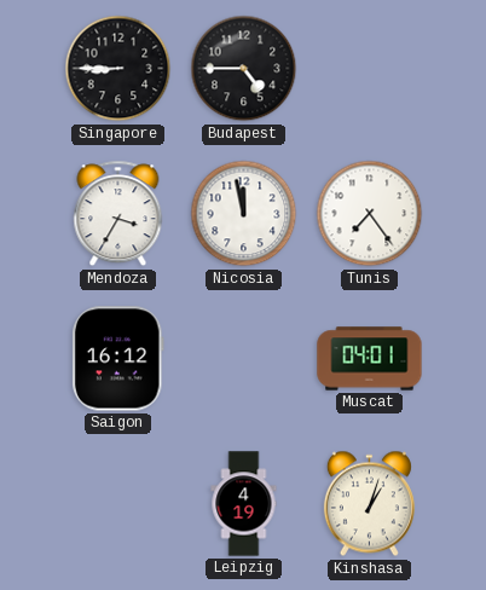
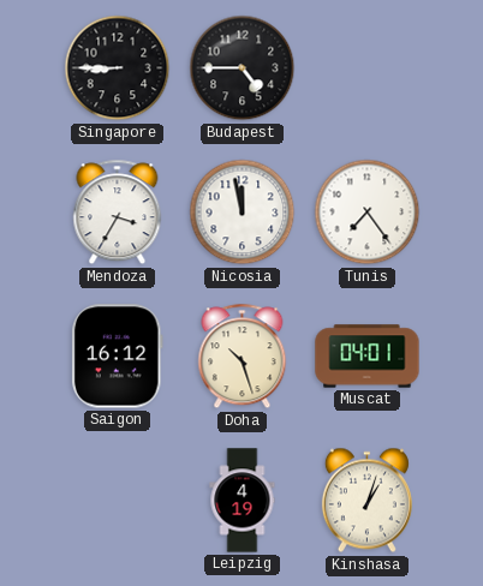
Doha: none -> 10:27
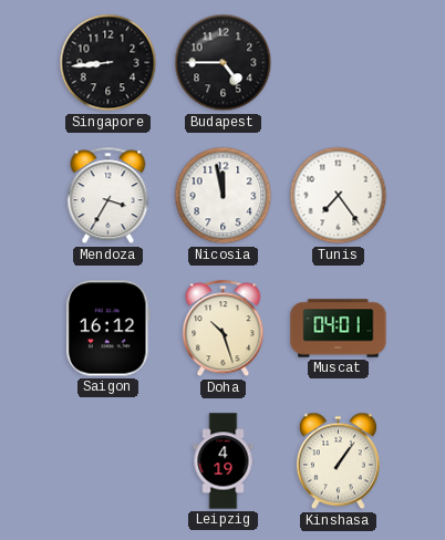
Singapore: 8:45 -> 8:44
Kinshasa: 1:03 -> 1:06
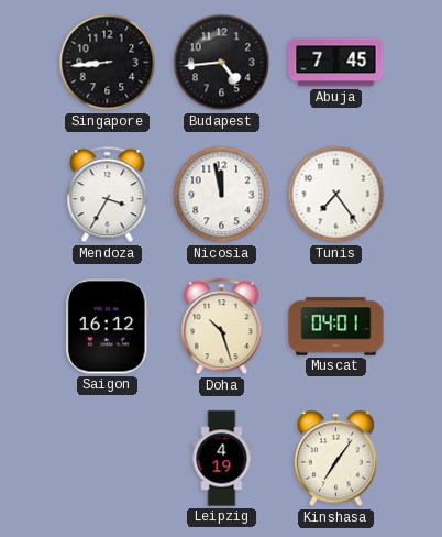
Budapest: 4:45 -> 4:44
Abuja: none -> 7:45
Kinshasa: 1:06 -> 7:06
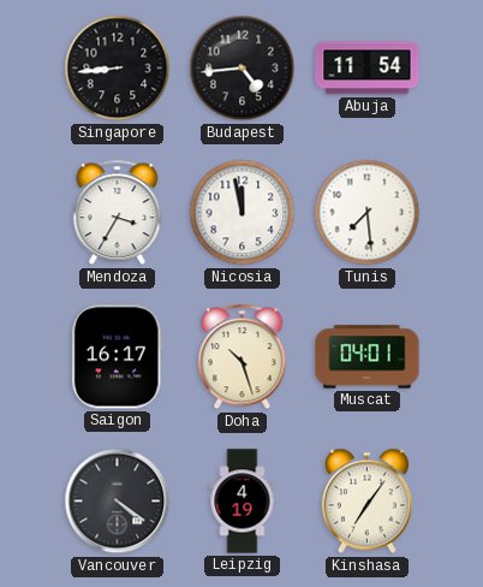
Abuja: 7:45 -> 11:54
Tunis: 7:24 -> 7:29
Saigon: 16:12 -> 16:17
Vancouver: none -> 4:21
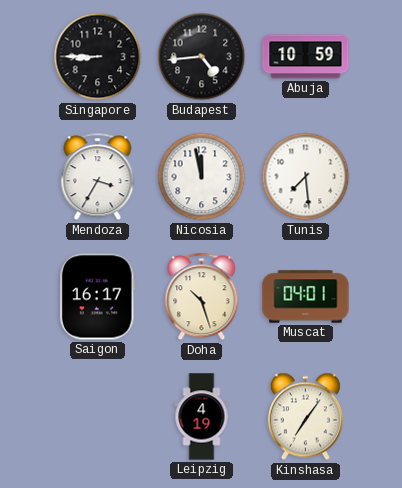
Singapore: 8:44 -> 8:45
Abuja: 11:54 -> 10:59
Vancouver: 4:21 -> none
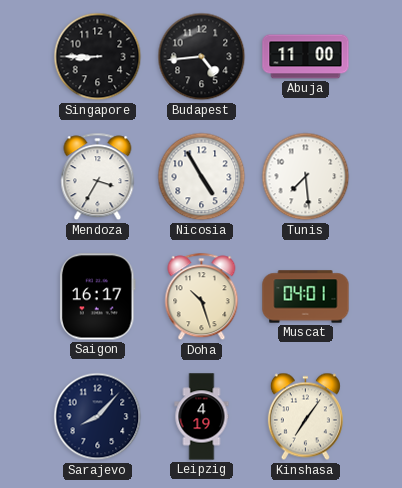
Abuja: 10:59 -> 11:00
Nicosia: 11:58 -> 4:55
Sarajevo: none -> 8:07
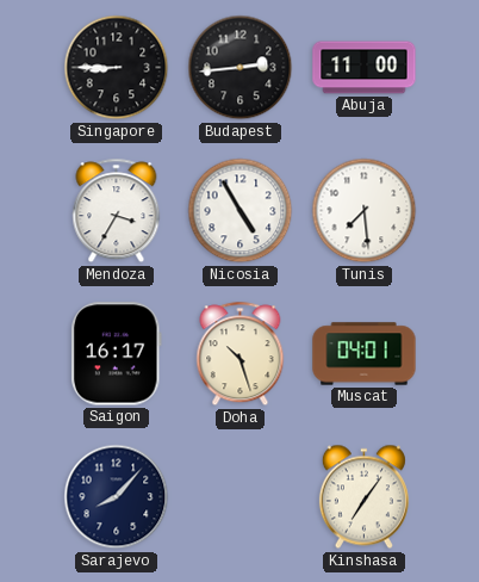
Budapest: 4:44 -> 2:44
Leipzig: 4:19 -> none
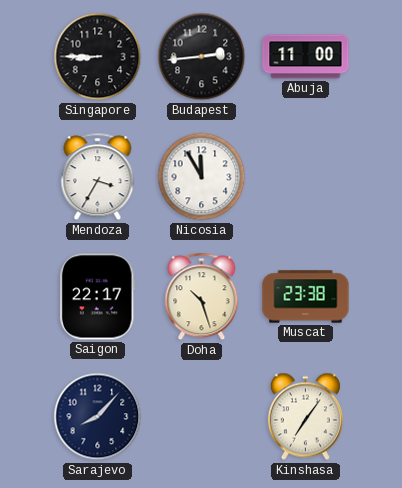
Nicosia: 4:55 -> 11:55
Tunis: 7:29 -> none
Saigon: 16:17 -> 22:17
Muscat: 04:01 -> 23:38
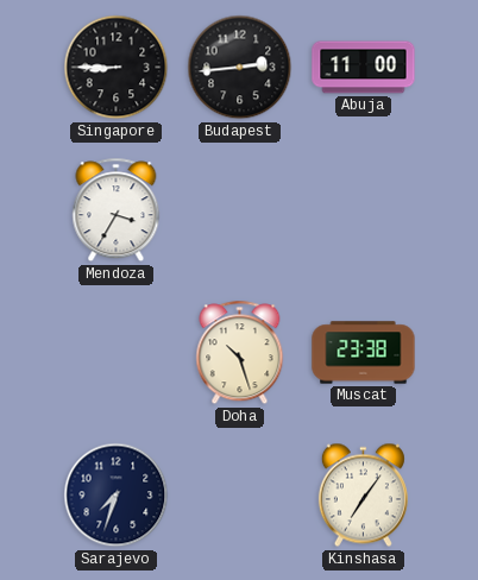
Nicosia: 11:55 -> none
Saigon: 22:17 -> none
Sarajevo: 8:07 -> 7:33
